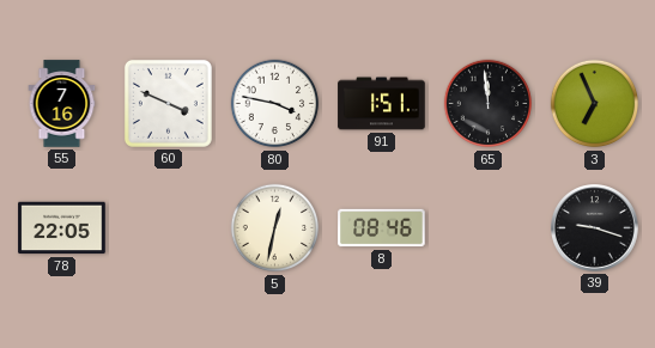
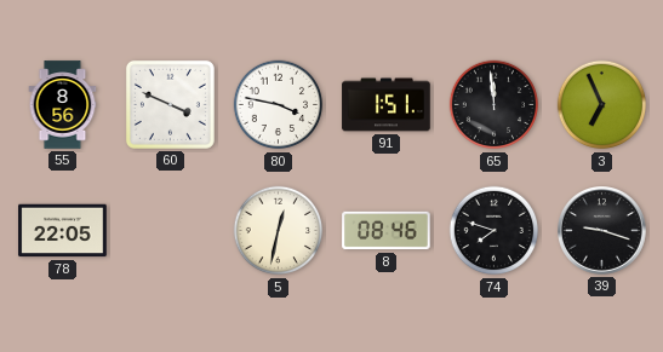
55: 7:16 -> 8:56
74: none -> 7:48
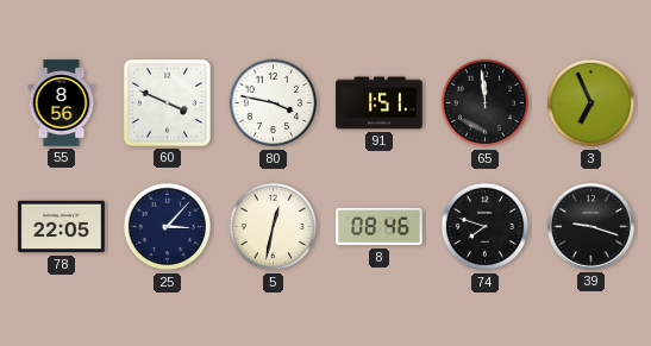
25: none -> 3:07
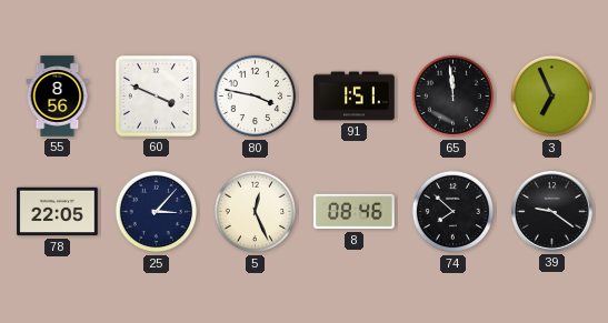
5: 12:32 -> 12:26
74: 7:48 -> 7:52
39: 9:18 -> 9:21
